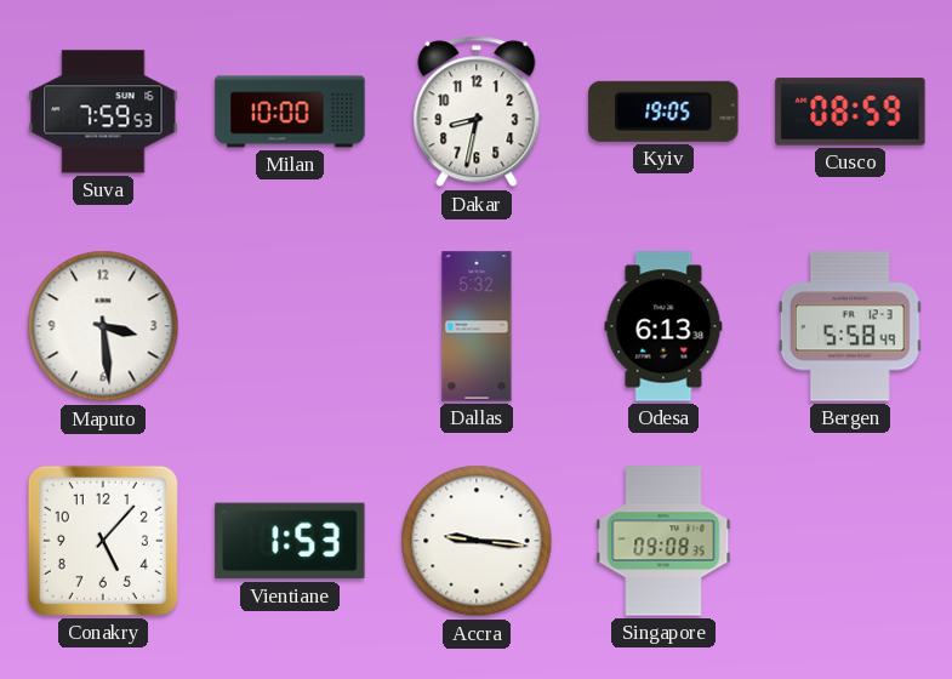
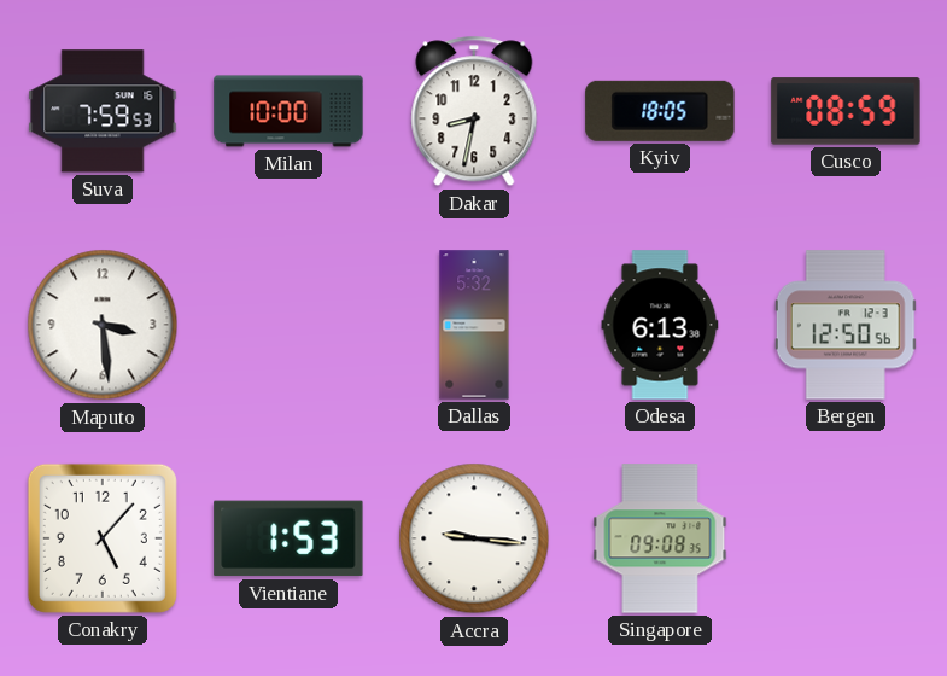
Kyiv: 19:05 -> 18:05
Bergen: 5:58 -> 12:50
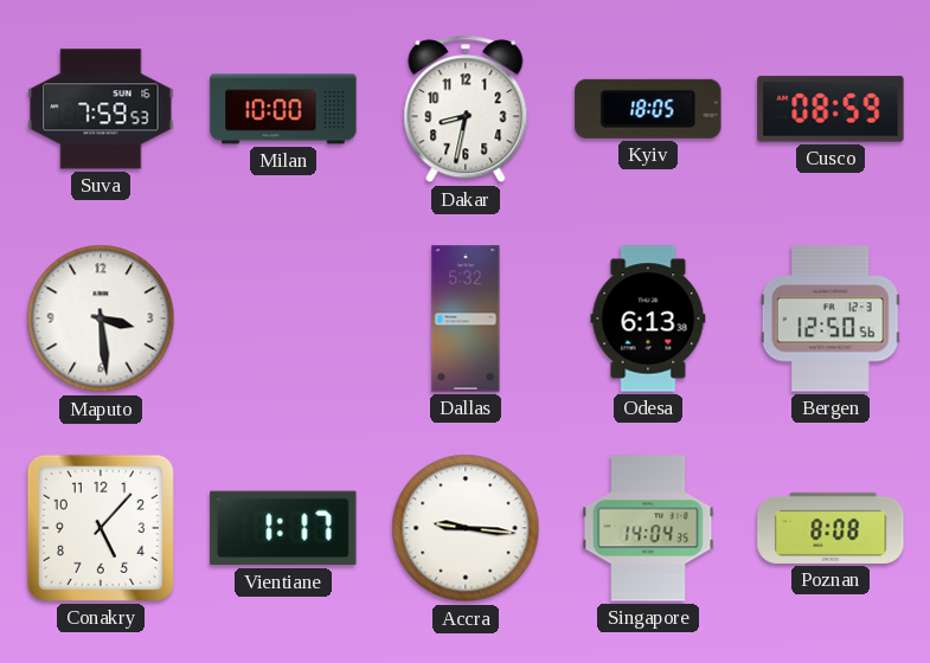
Vientiane: 1:53 -> 1:17
Singapore: 09:08 -> 14:04
Poznan: none -> 8:08
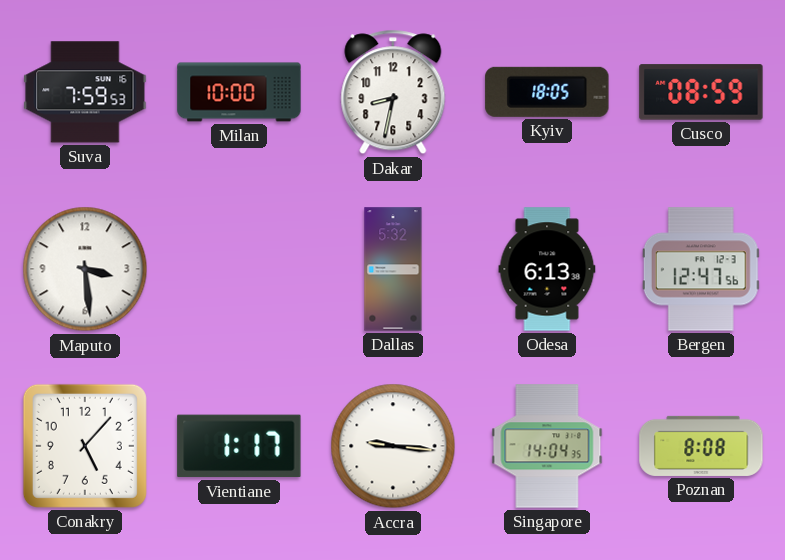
Bergen: 12:50 -> 12:47
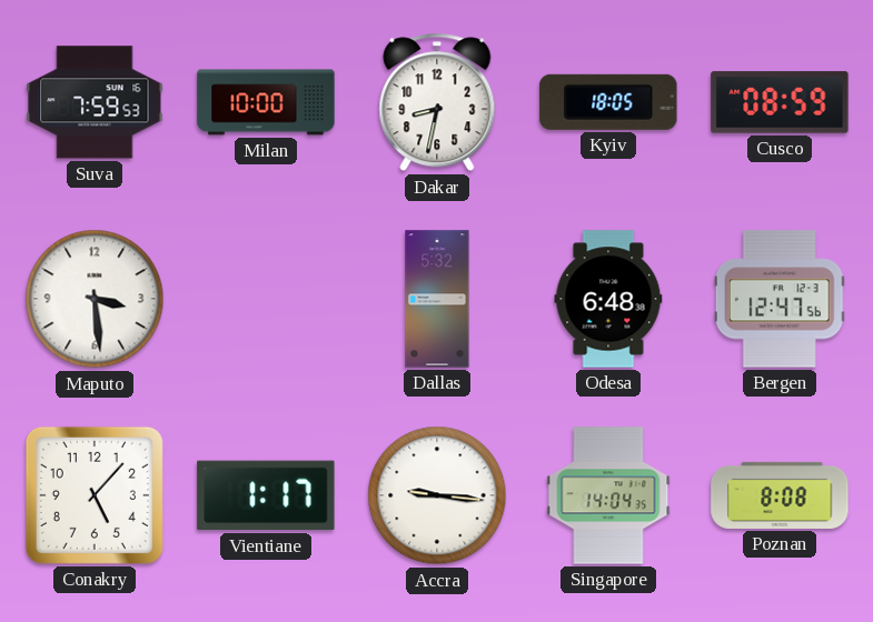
Odesa: 6:13 -> 6:48
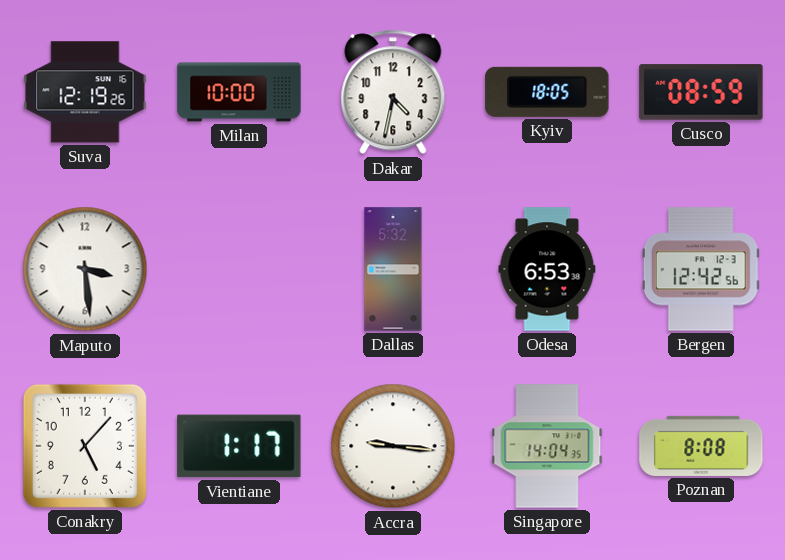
Suva: 7:59 -> 12:19
Dakar: 8:32 -> 4:32
Odesa: 6:48 -> 6:53
Bergen: 12:47 -> 12:42
